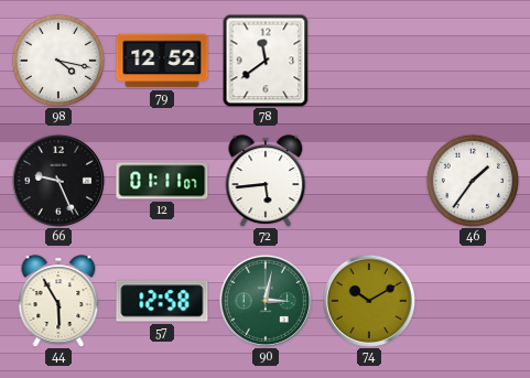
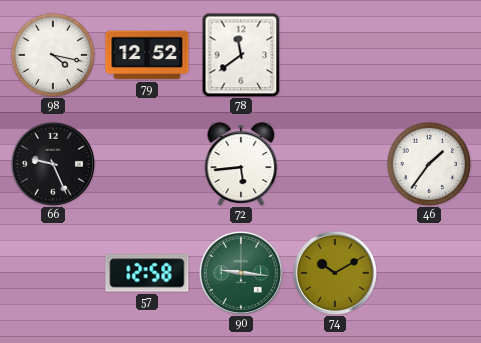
12: 01:11 -> none
44: 5:55 -> none
90: 3:02 -> 9:16
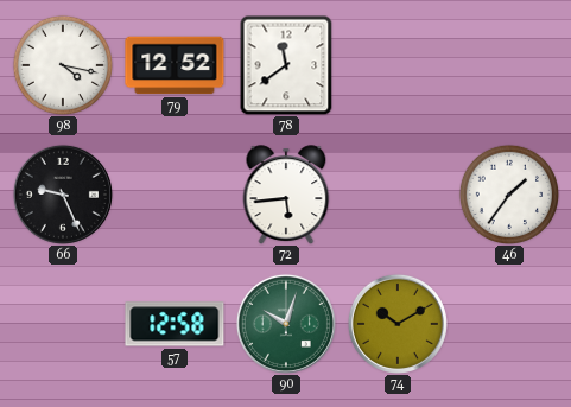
90: 9:16 -> 10:03
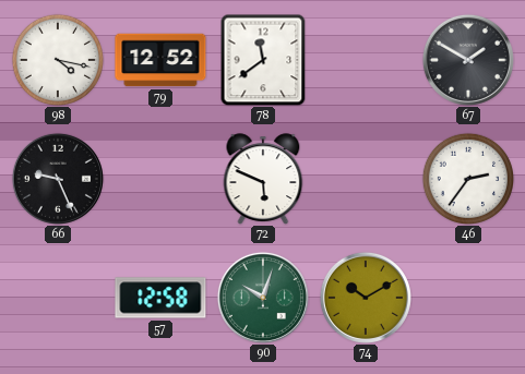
67: none -> 1:50
72: 5:44 -> 5:49
46: 1:36 -> 2:36
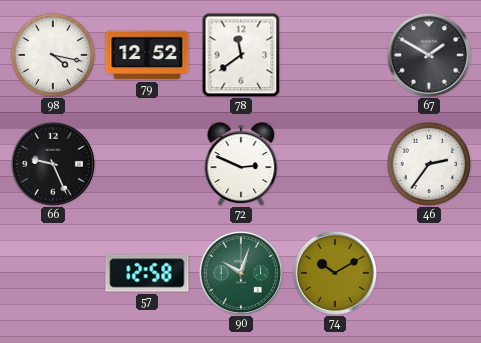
72: 5:49 -> 2:49
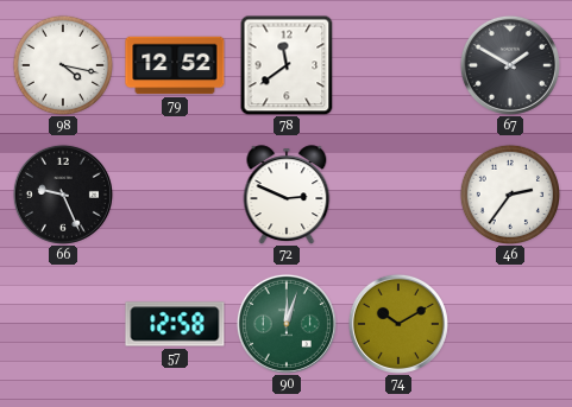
90: 10:03 -> 12:03
